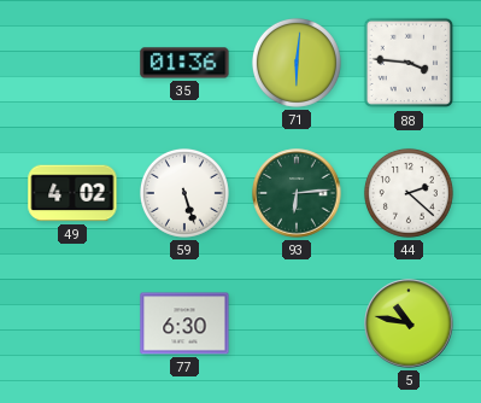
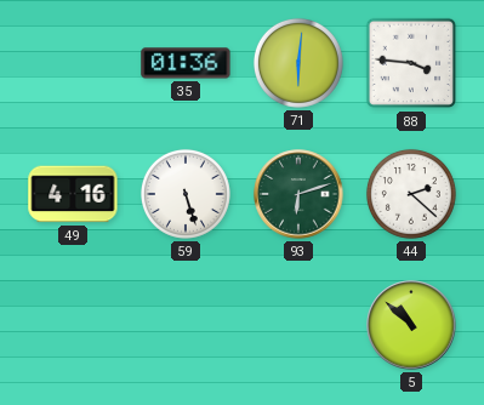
49: 4:02 -> 4:16
93: 6:14 -> 6:12
77: 6:30 -> none
5: 10:47 -> 10:52
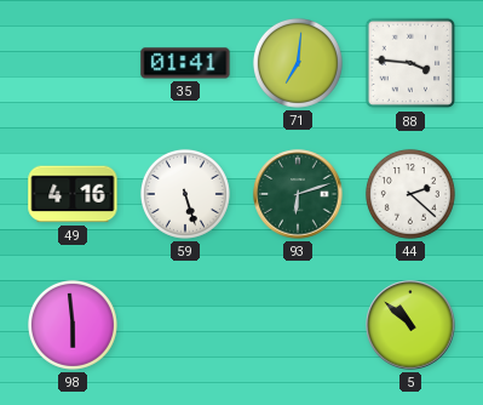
35: 01:36 -> 01:41
71: 6:01 -> 7:01
98: none -> 5:59
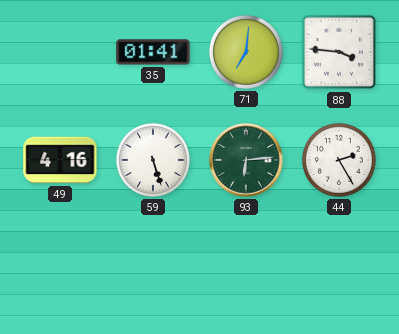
93: 6:12 -> 6:14
44: 2:22 -> 2:25
98: 5:59 -> none
5: 10:52 -> none
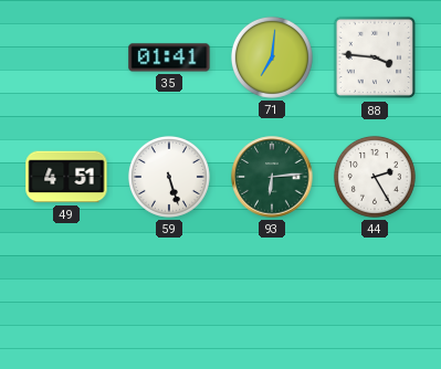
49: 4:16 -> 4:51
